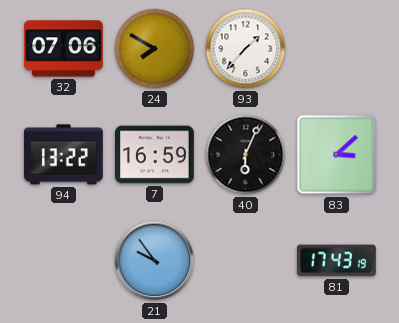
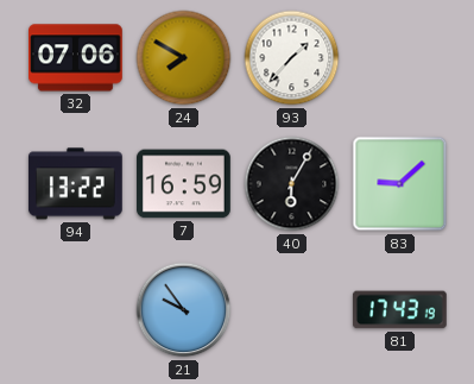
40: 6:04 -> 6:05
83: 3:08 -> 9:08
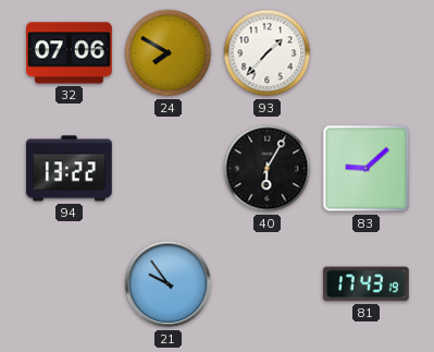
7: 16:59 -> none
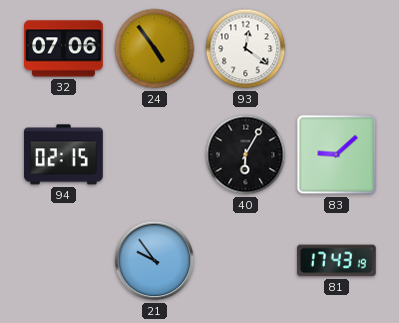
24: 7:50 -> 4:54
93: 1:37 -> 12:21
94: 13:22 -> 02:15
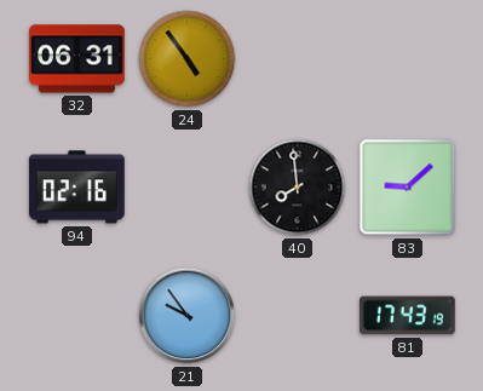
32: 07:06 -> 06:31
93: 12:21 -> none
94: 02:15 -> 02:16
40: 6:05 -> 7:59
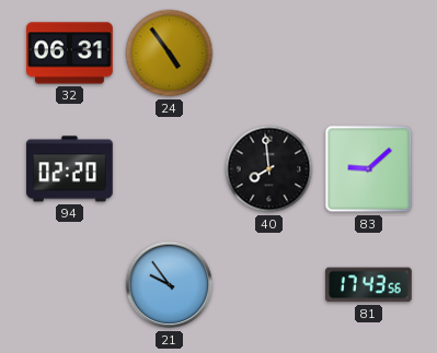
94: 02:16 -> 02:20
81: 17:43:19 -> 17:43:56
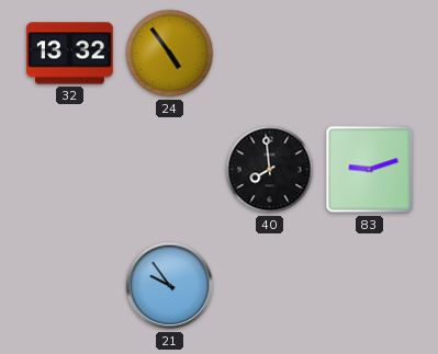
32: 06:31 -> 13:32
94: 02:20 -> none
83: 9:08 -> 9:12
81: 17:43 -> none
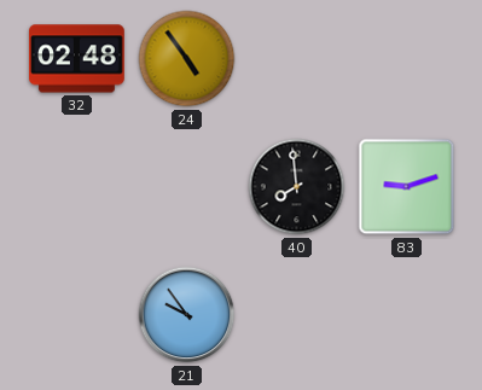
32: 13:32 -> 02:48
